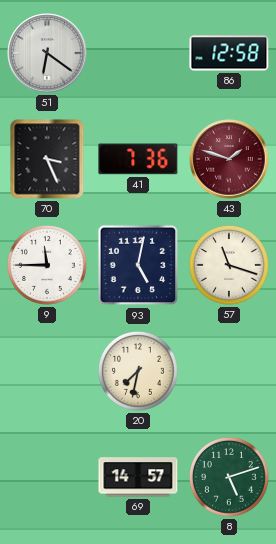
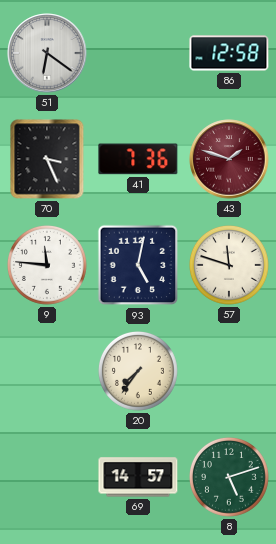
9: 11:45 -> 11:46
57: 11:18 -> 11:48
20: 7:32 -> 7:36
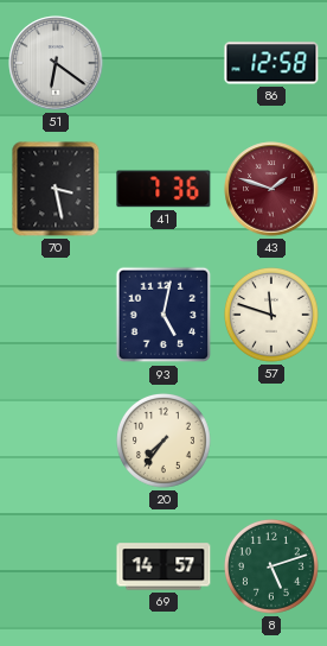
70: 3:26 -> 3:28
9: 11:46 -> none
